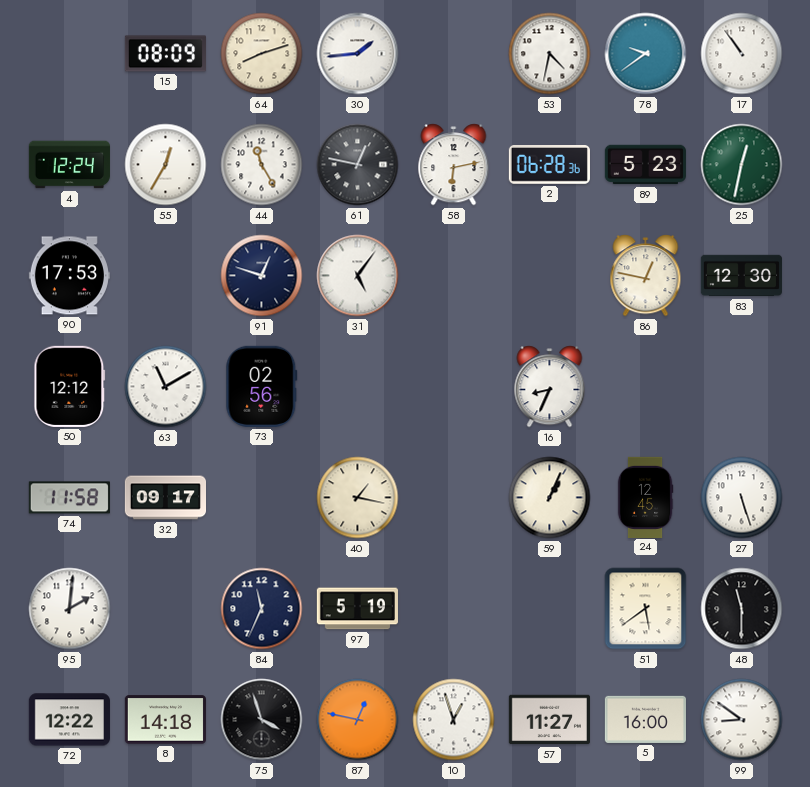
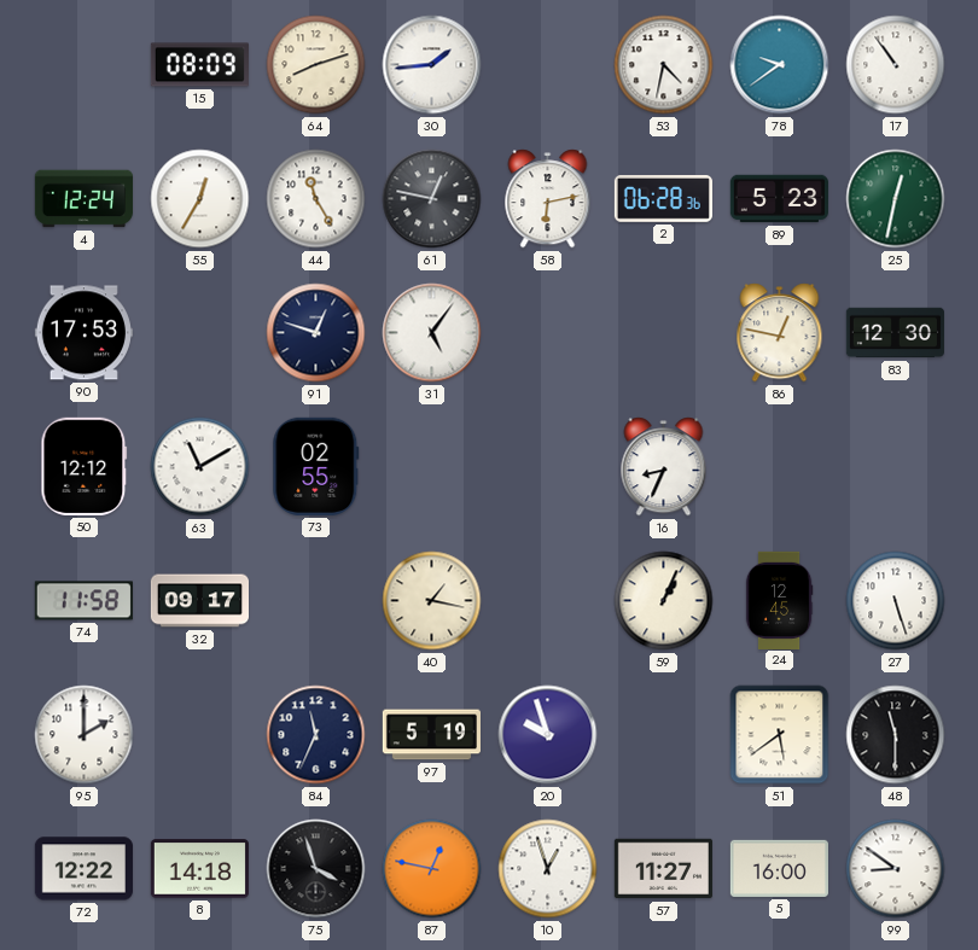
73: 02:56 -> 02:55
95: 2:01 -> 2:00
20: none -> 9:57
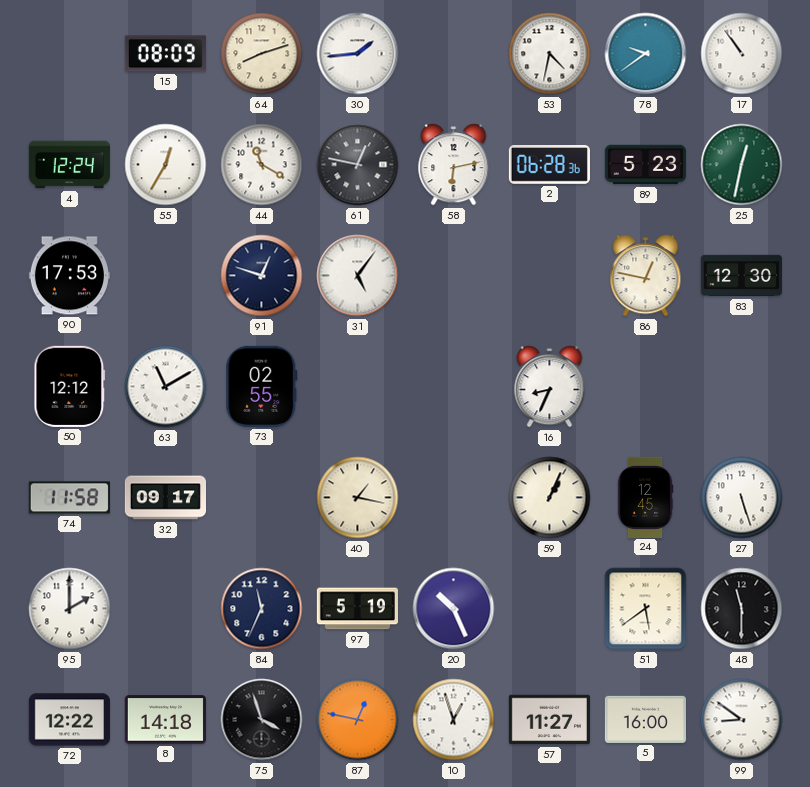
44: 11:25 -> 11:20
20: 9:57 -> 10:26
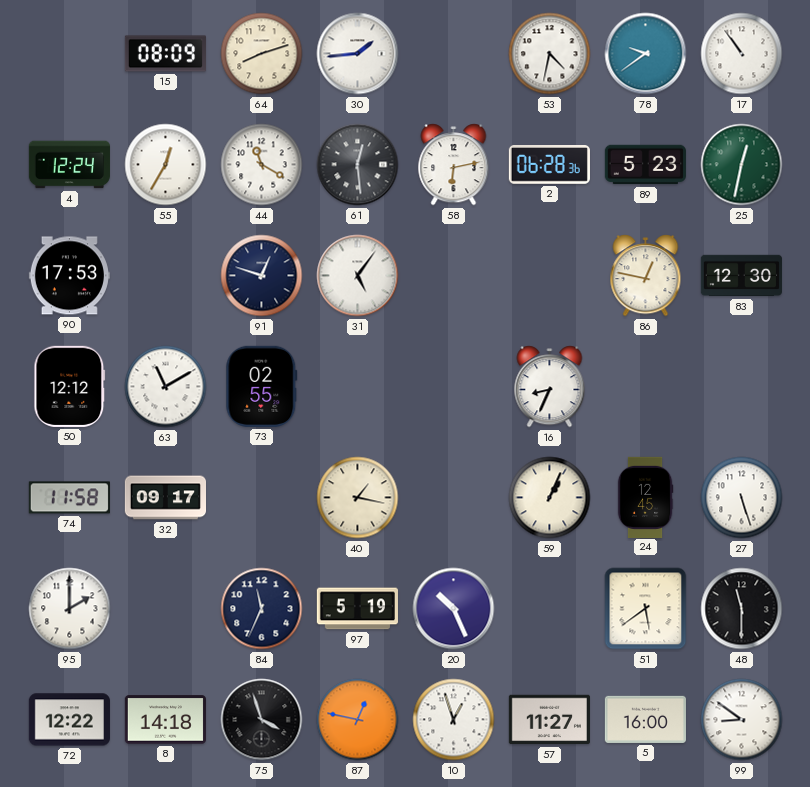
61: 12:47 -> 12:29
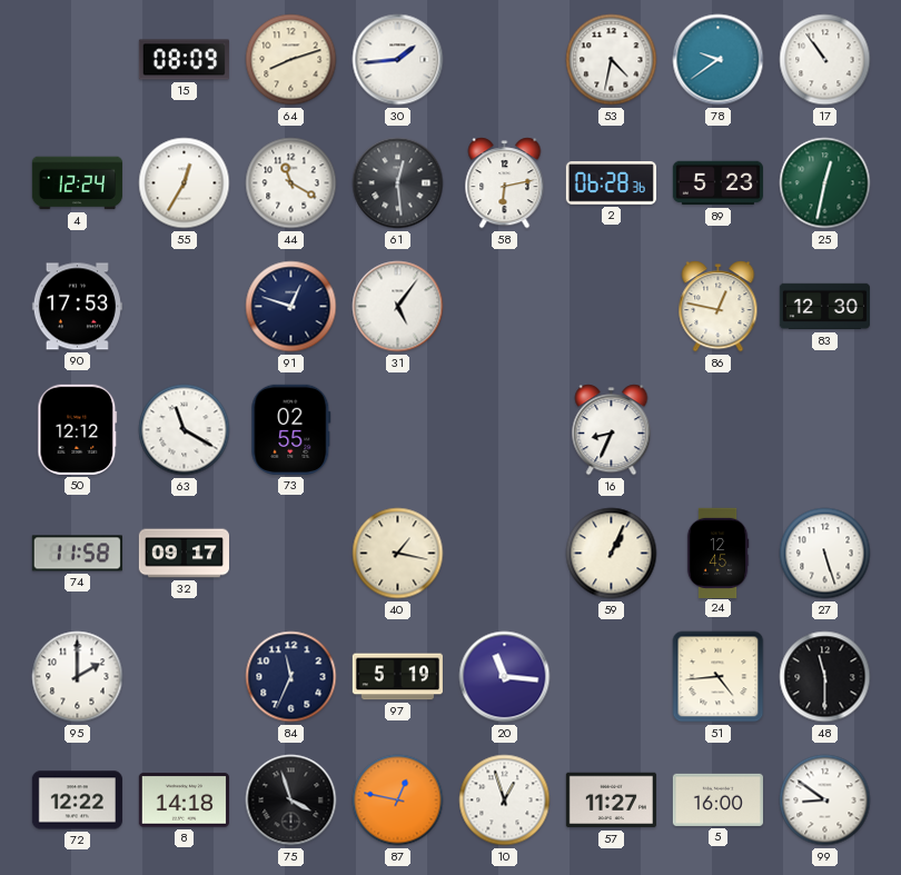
63: 11:10 -> 11:20
20: 10:26 -> 11:16
51: 5:39 -> 4:44
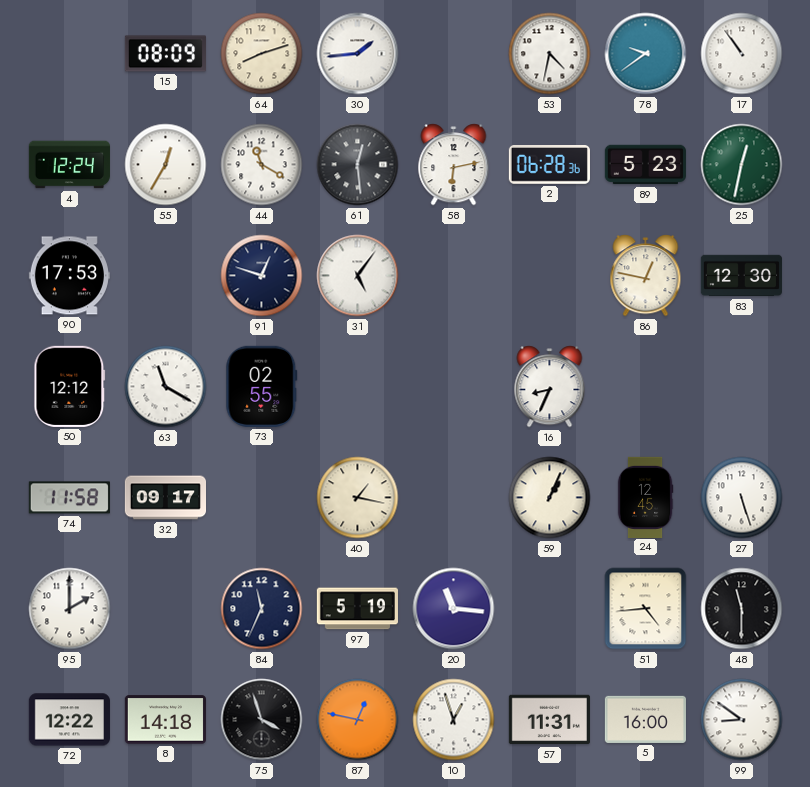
57: 11:27 -> 11:31
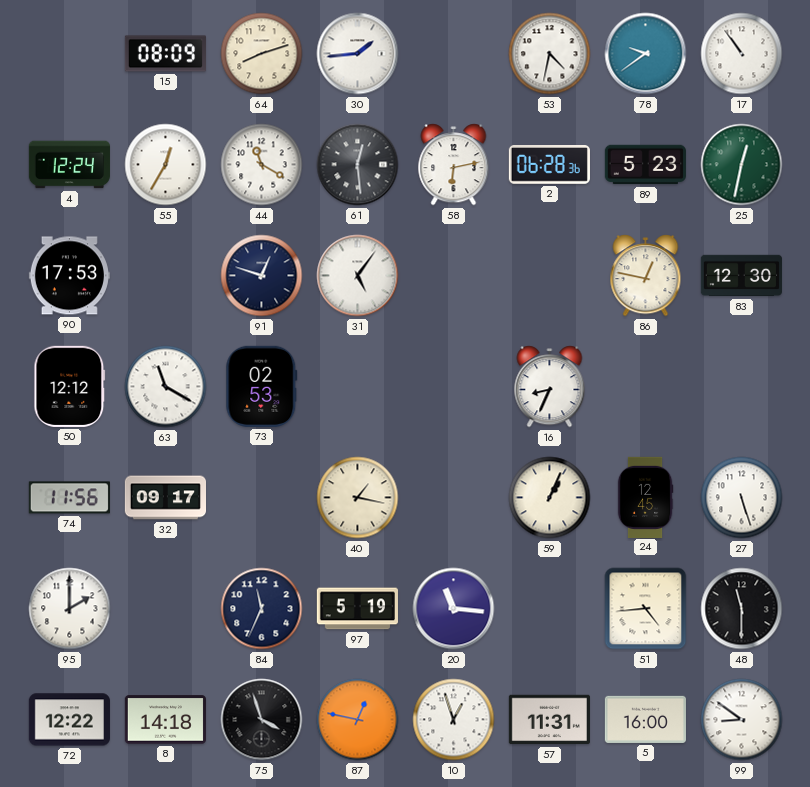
73: 02:55 -> 02:53
74: 11:58 -> 11:56
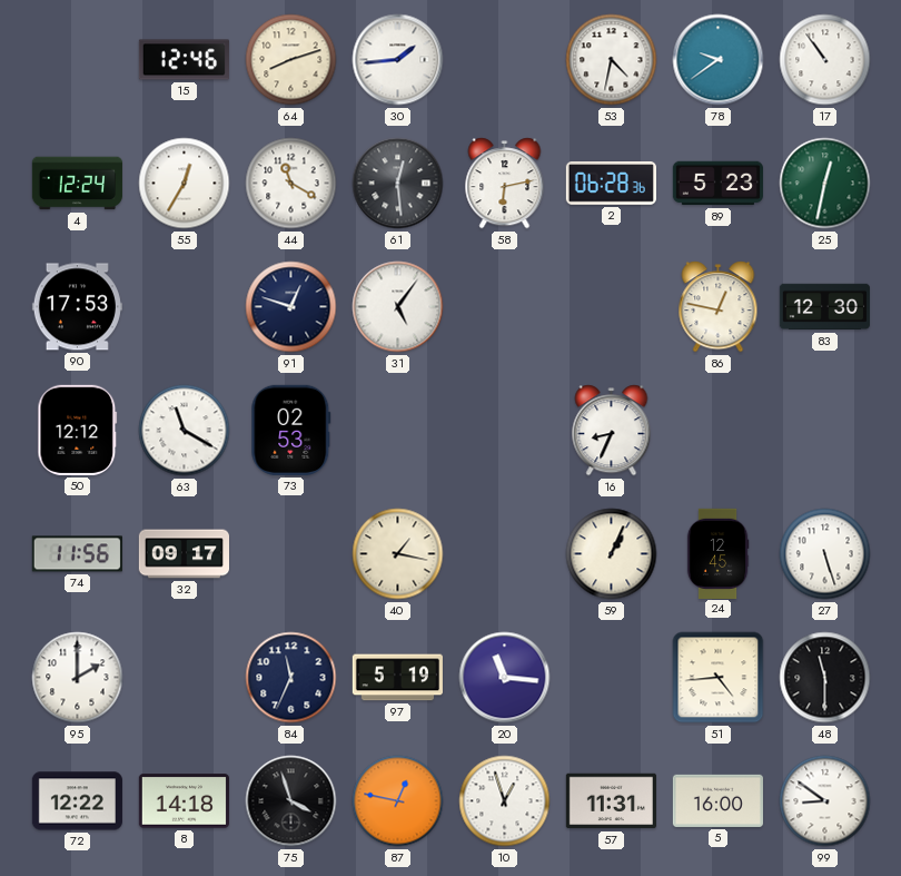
15: 08:09 -> 12:46
